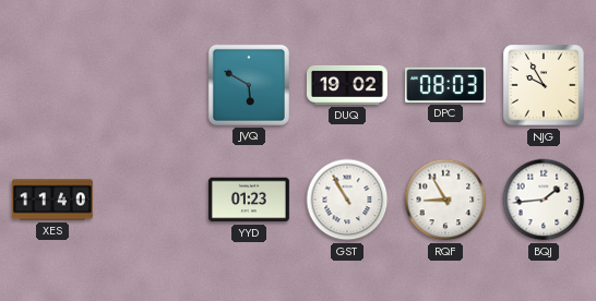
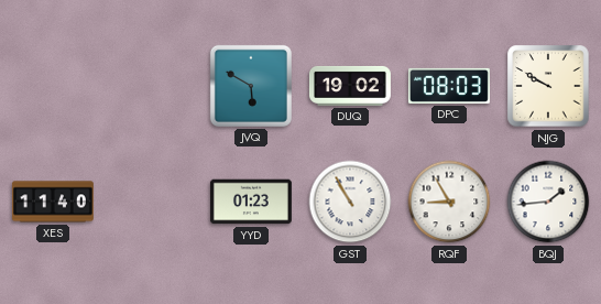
NJG: 9:55 -> 9:50
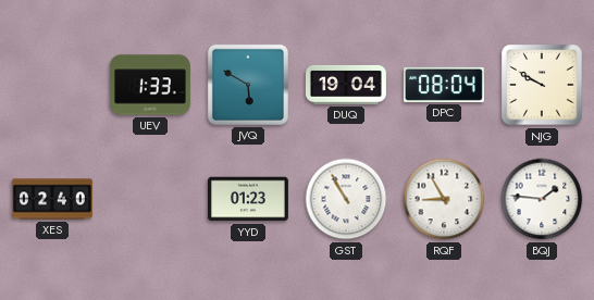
UEV: none -> 1:33
DUQ: 19:02 -> 19:04
DPC: 08:03 -> 08:04
XES: 11:40 -> 02:40
BQJ: 1:44 -> 1:46
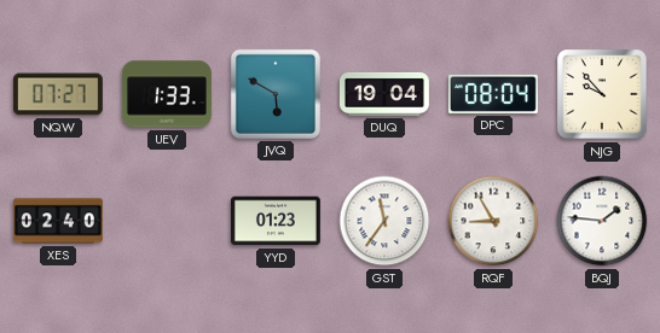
NQW: none -> 07:27
NJG: 9:50 -> 9:53
GST: 10:55 -> 11:36
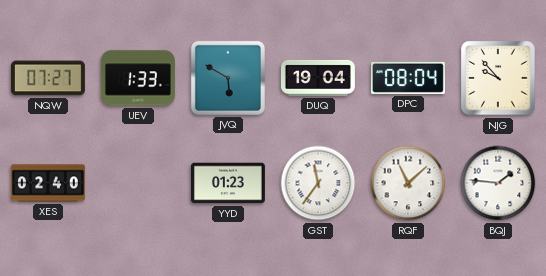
RQF: 8:55 -> 11:08
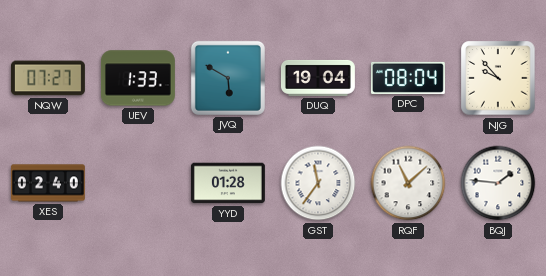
YYD: 01:23 -> 01:28
